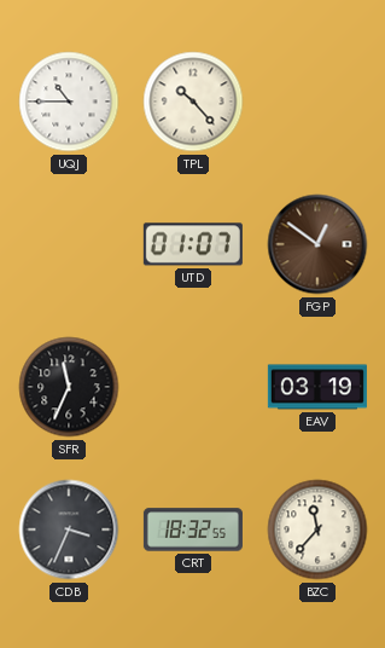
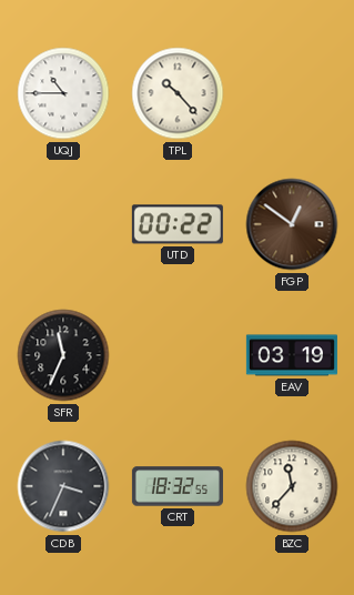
UTD: 01:07 -> 00:22
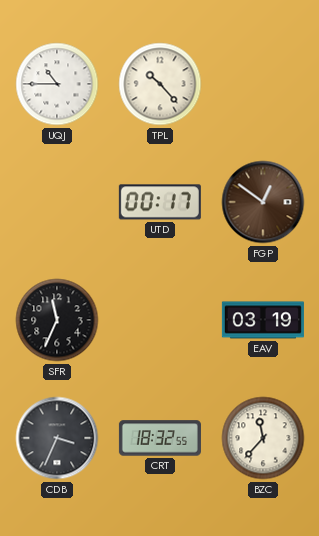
UTD: 00:22 -> 00:17
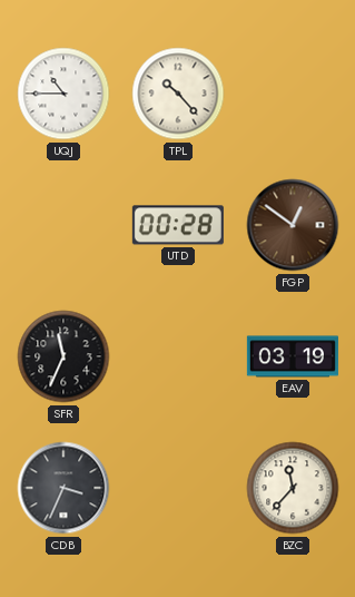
UTD: 00:17 -> 00:28
CRT: 18:32 -> none
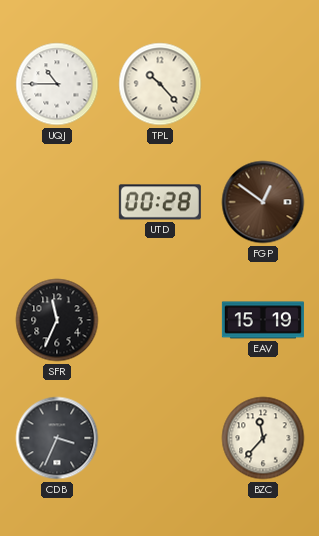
EAV: 03:19 -> 15:19
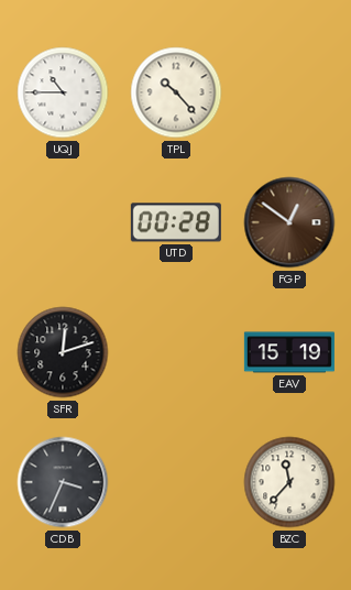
SFR: 11:34 -> 12:12
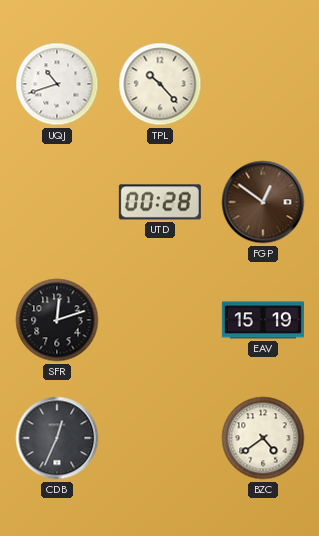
UQJ: 10:45 -> 10:42
CDB: 3:34 -> 12:34
BZC: 11:37 -> 4:39
